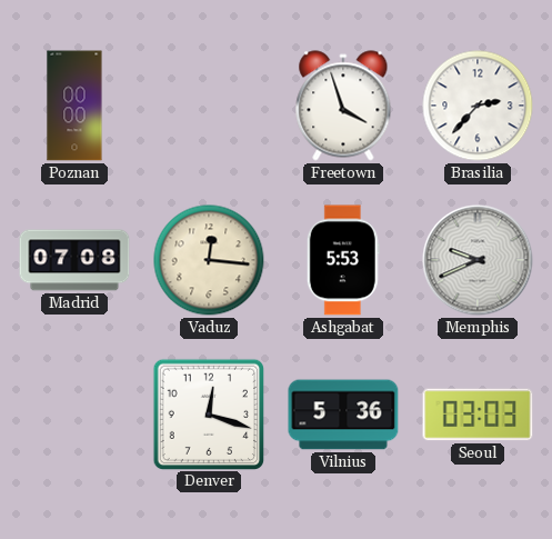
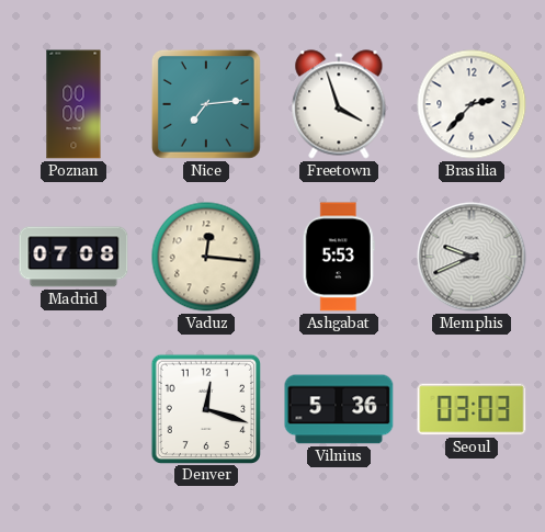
Nice: none -> 7:14
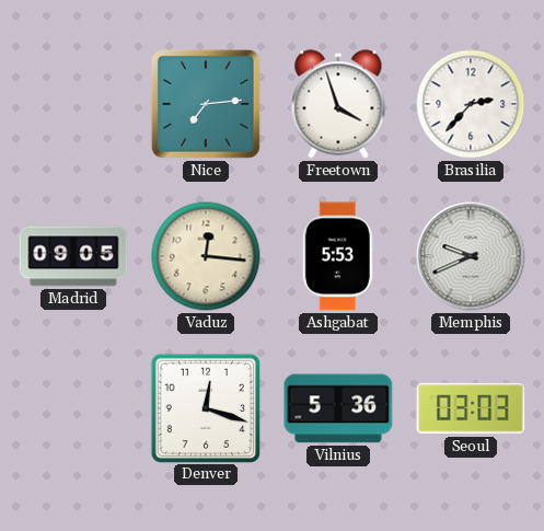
Poznan: 00:00 -> none
Madrid: 07:08 -> 09:05
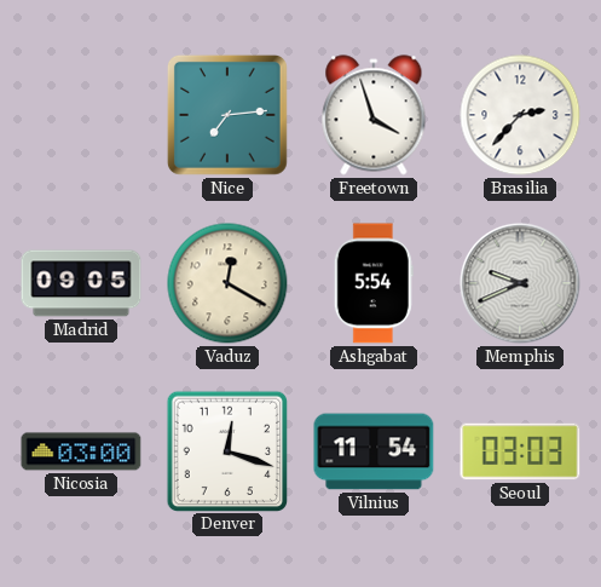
Vaduz: 12:16 -> 12:20
Ashgabat: 5:53 -> 5:54
Nicosia: none -> 03:00
Vilnius: 5:36 -> 11:54
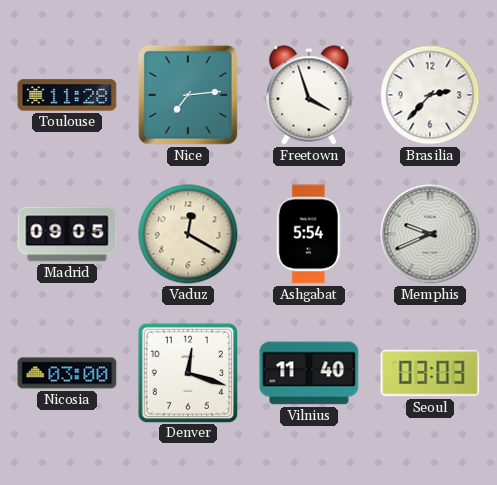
Toulouse: none -> 11:28
Vilnius: 11:54 -> 11:40
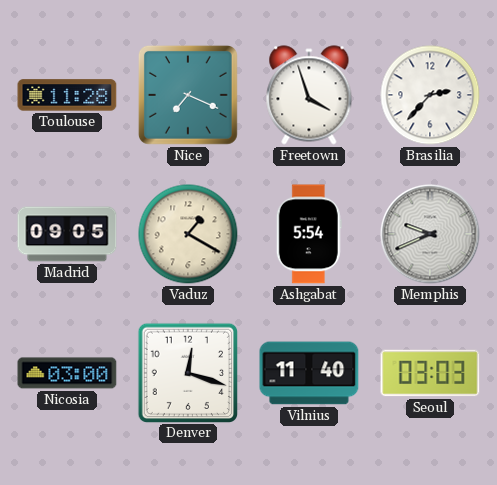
Nice: 7:14 -> 7:19
Vaduz: 12:20 -> 1:20
